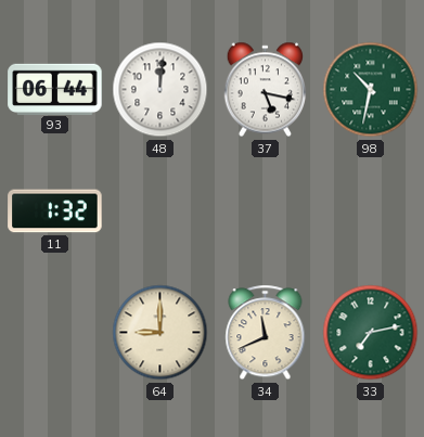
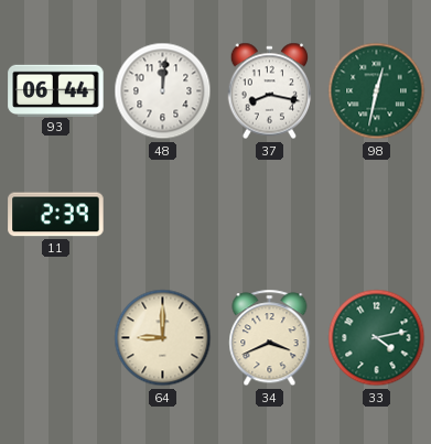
37: 5:17 -> 8:17
98: 10:32 -> 12:32
11: 1:32 -> 2:39
34: 11:41 -> 3:41
33: 7:13 -> 4:13
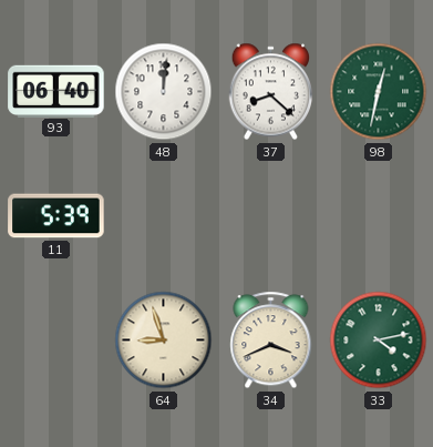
93: 06:44 -> 06:40
37: 8:17 -> 8:22
11: 2:39 -> 5:39
64: 9:00 -> 8:57
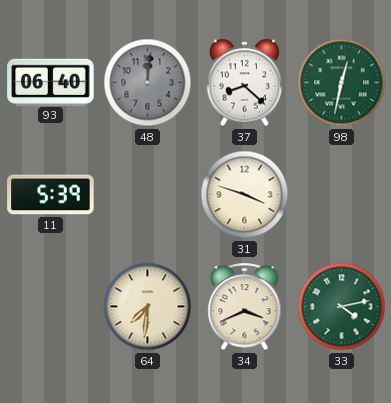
48 dial: white -> grey
31: none -> 3:48
64: 8:57 -> 7:31
